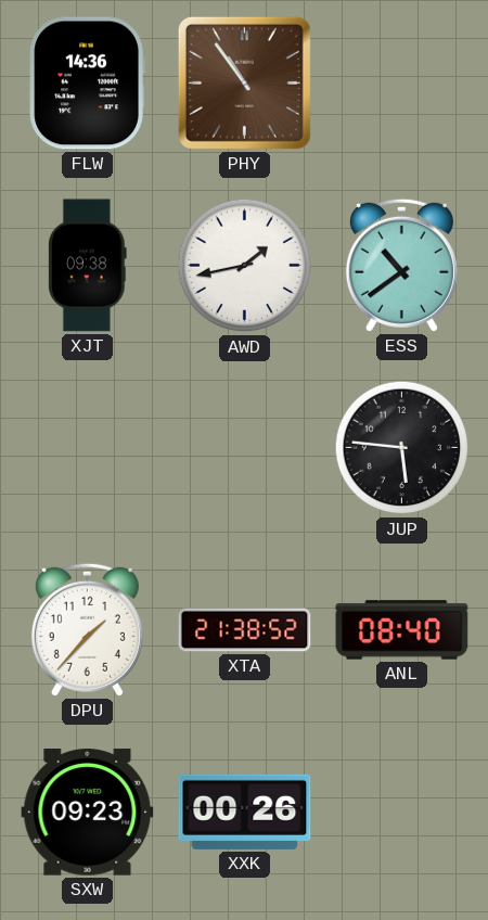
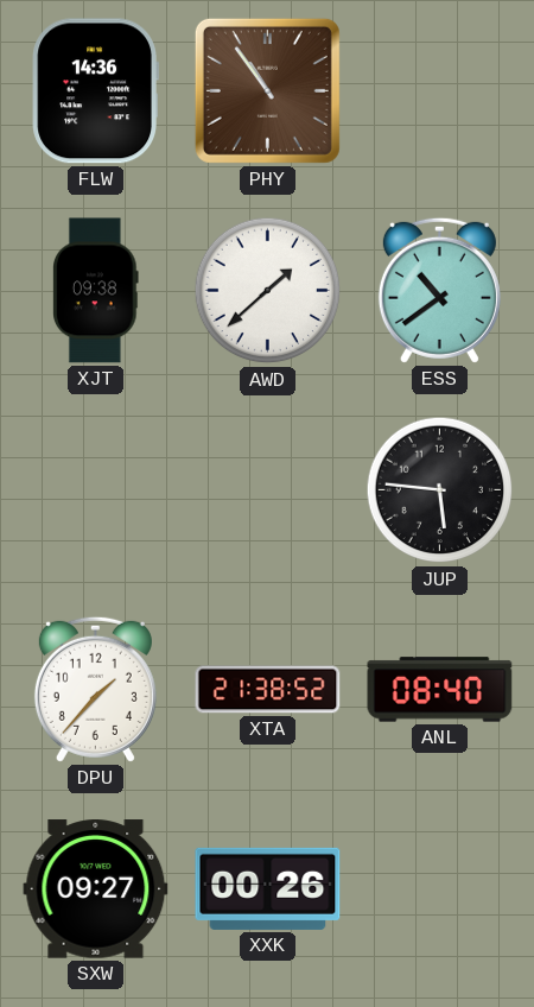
AWD: 1:43 -> 1:38
SXW: 09:23 -> 09:27
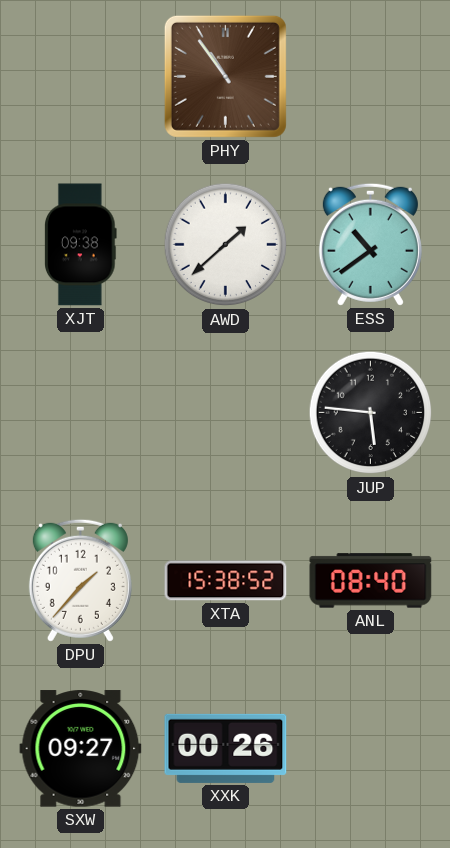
FLW: 14:36 -> none
XTA: 21:38 -> 15:38
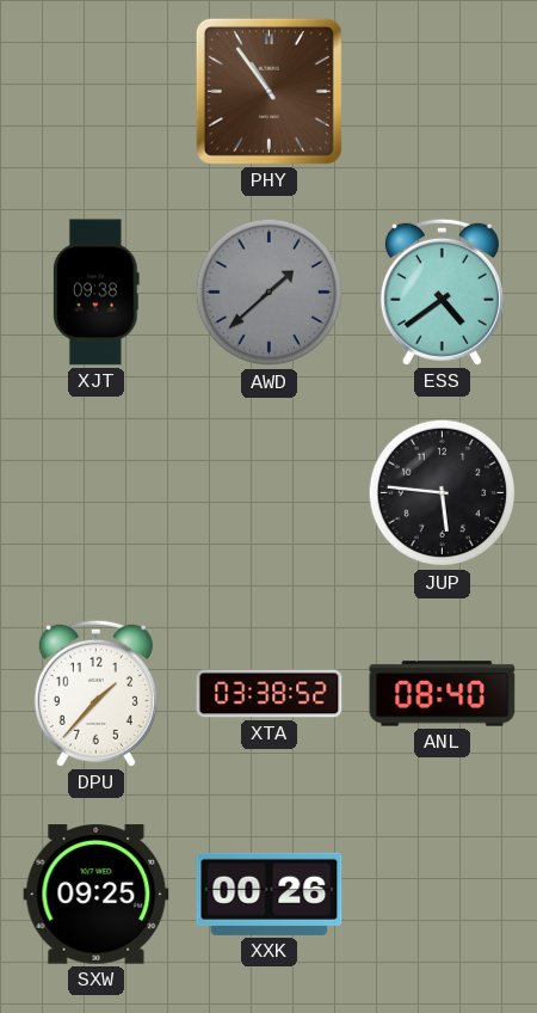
AWD dial: white -> grey
ESS: 10:39 -> 4:39
XTA: 15:38 -> 03:38
SXW: 09:27 -> 09:25
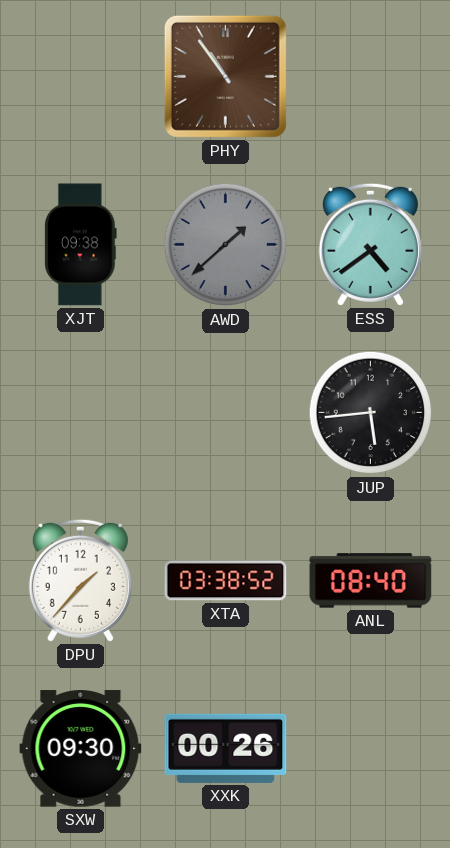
JUP: 5:46 -> 5:44
SXW: 09:25 -> 09:30
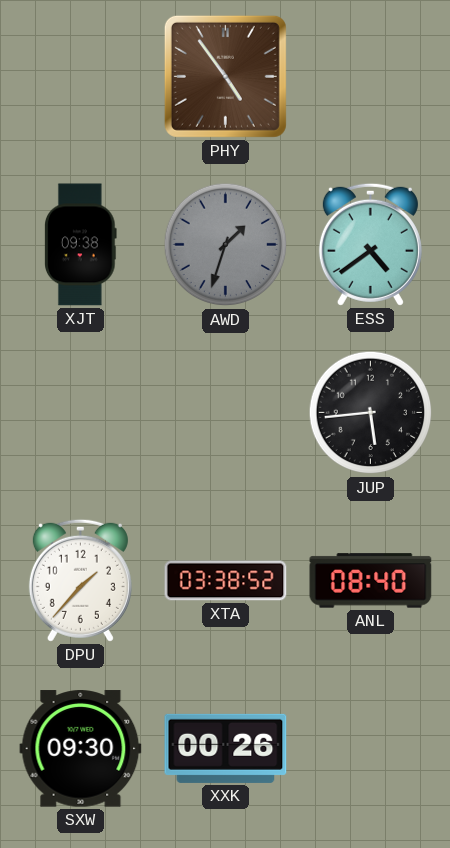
PHY: 10:54 -> 4:54
AWD: 1:38 -> 1:33
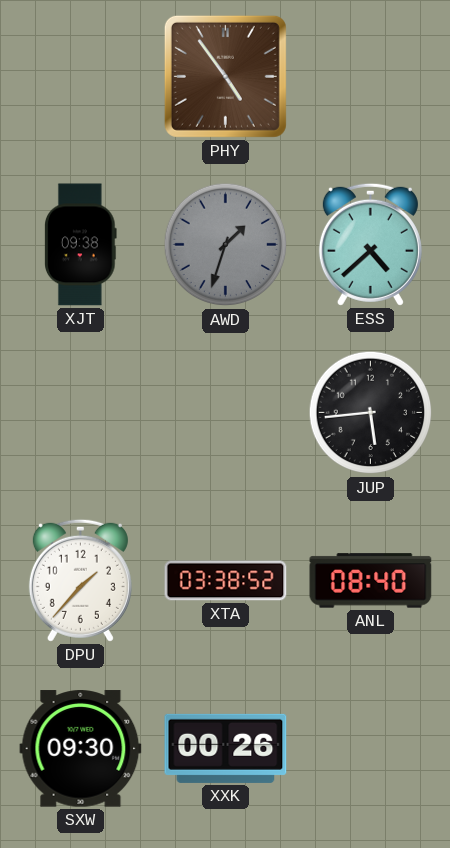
ESS: 4:39 -> 4:38
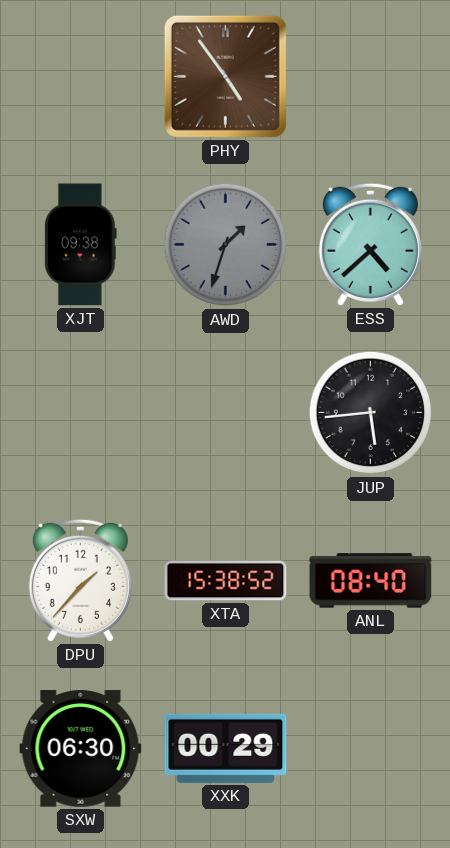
XTA: 03:38 -> 15:38
SXW: 09:30 -> 06:30
XXK: 00:26 -> 00:29
